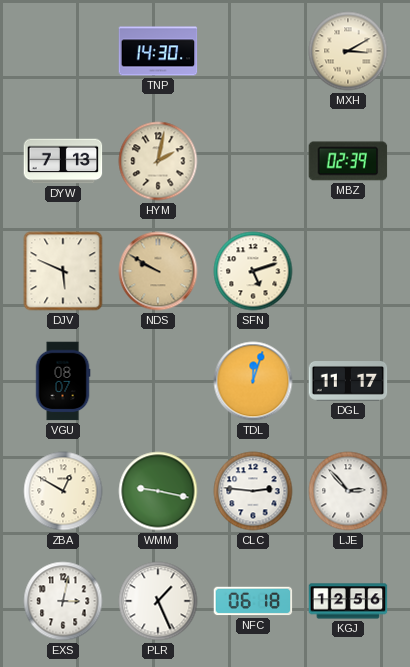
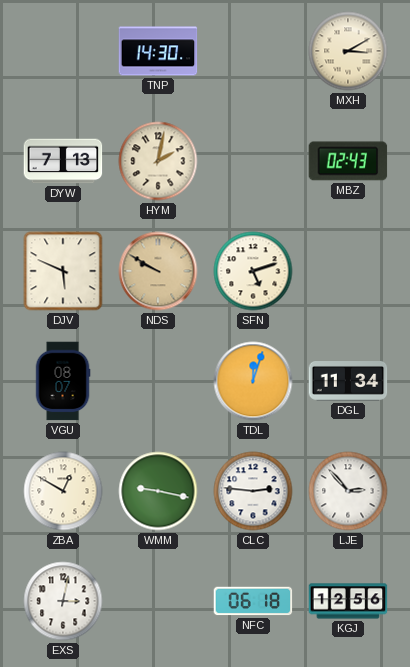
MBZ: 02:39 -> 02:43
DGL: 11:17 -> 11:34
PLR: 1:26 -> none
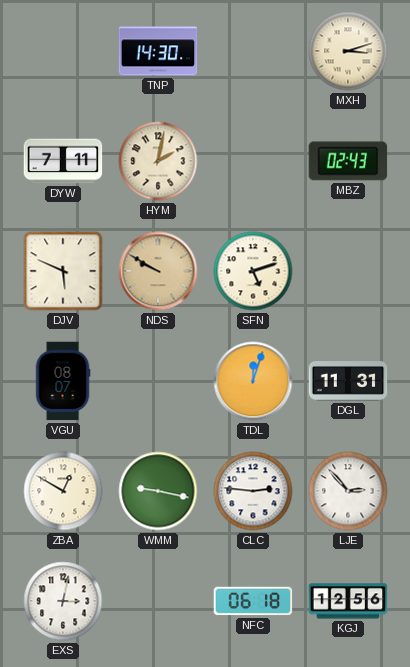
MXH: 3:10 -> 3:12
DYW: 7:13 -> 7:11
DGL: 11:34 -> 11:31
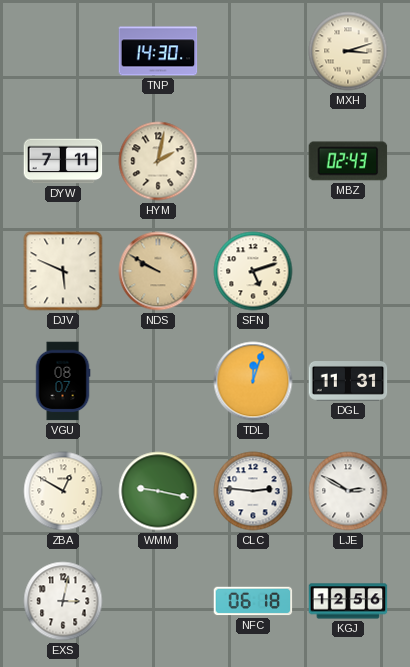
LJE: 2:53 -> 2:50
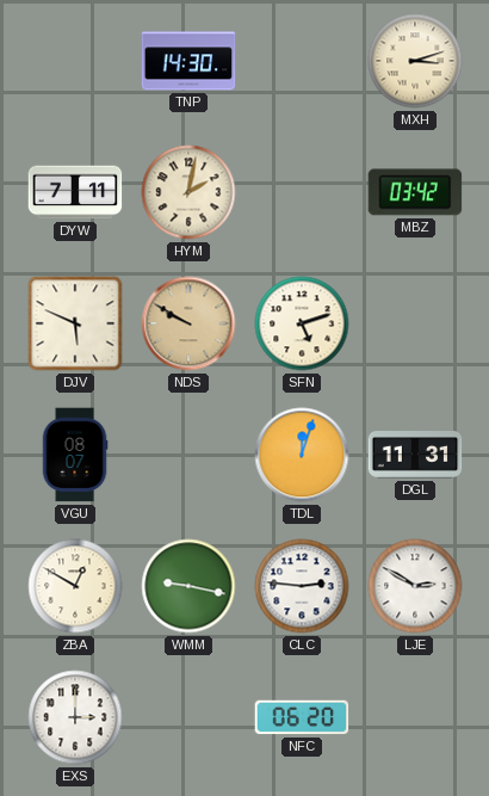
MBZ: 02:43 -> 03:42
EXS: 3:02 -> 3:00
NFC: 06:18 -> 06:20
KGJ: 12:56 -> none
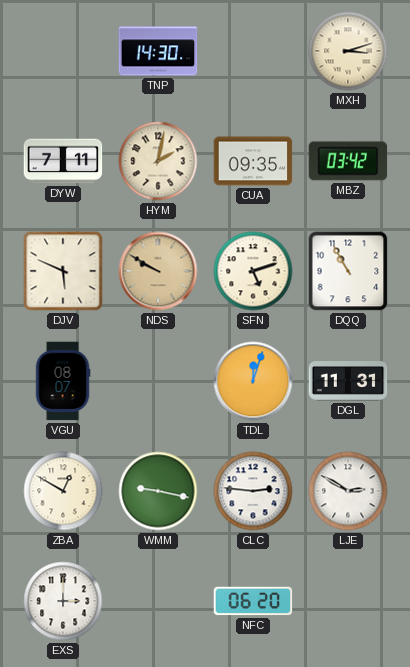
CUA: none -> 09:35
DQQ: none -> 10:55
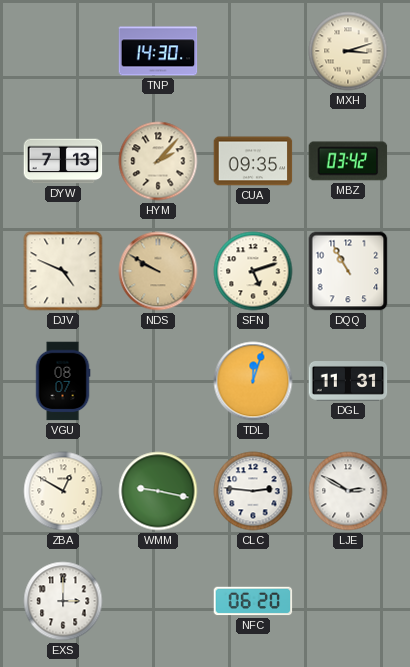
DYW: 7:11 -> 7:13
HYM: 2:02 -> 2:07
DJV: 5:49 -> 4:49
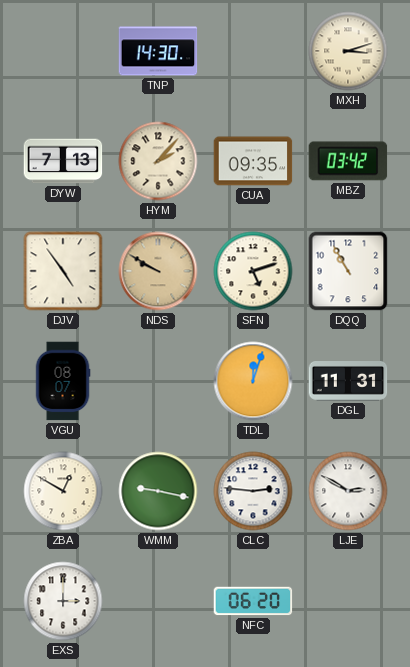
DJV: 4:49 -> 4:54
